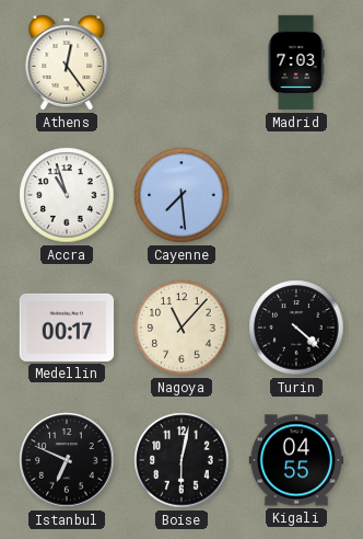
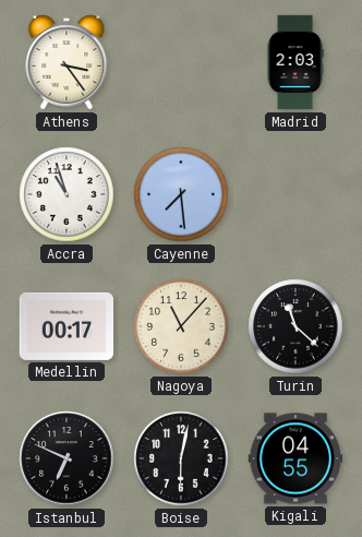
Athens: 12:24 -> 3:24
Madrid: 7:03 -> 2:03
Turin: 4:22 -> 11:22
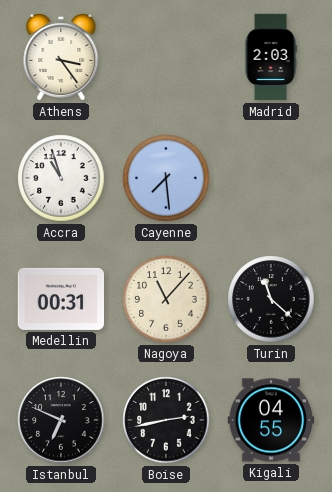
Medellin: 00:17 -> 00:31
Boise: 6:02 -> 2:43
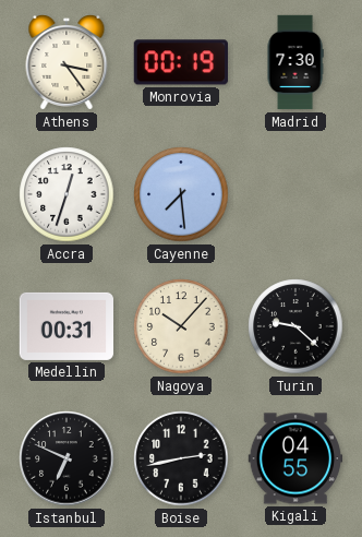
Monrovia: none -> 00:19
Madrid: 2:03 -> 7:30
Accra: 10:57 -> 12:33
Nagoya: 11:07 -> 10:07
Turin: 11:22 -> 9:22
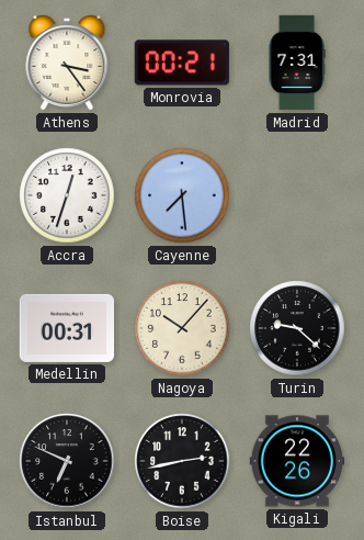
Monrovia: 00:19 -> 00:21
Madrid: 7:30 -> 7:31
Kigali: 04:55 -> 22:26
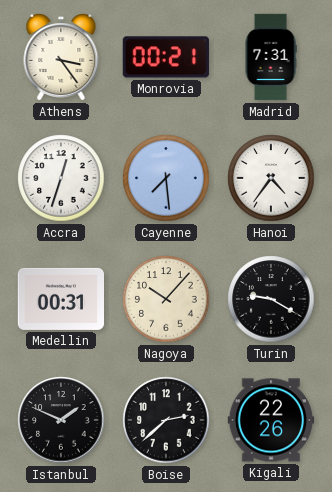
Hanoi: none -> 4:36
Turin: 9:22 -> 9:20
Istanbul: 6:49 -> 1:49
Boise: 2:43 -> 2:38
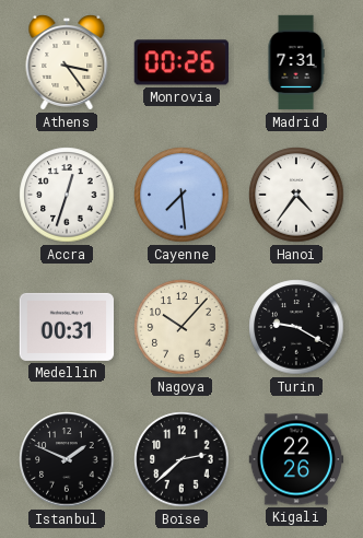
Monrovia: 00:21 -> 00:26
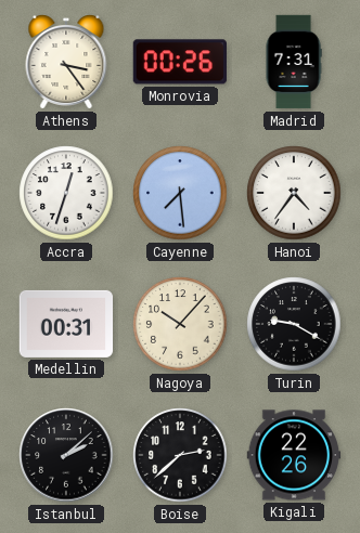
Istanbul: 1:49 -> 2:08
